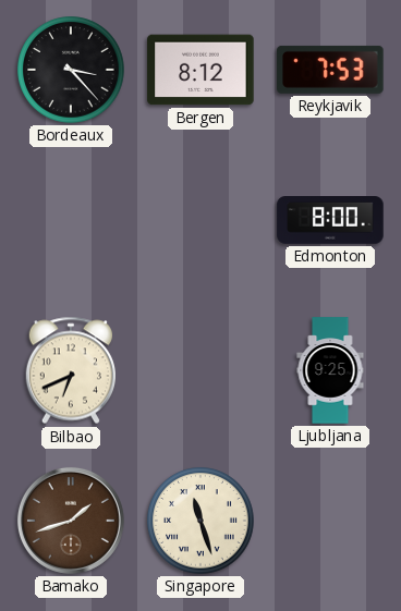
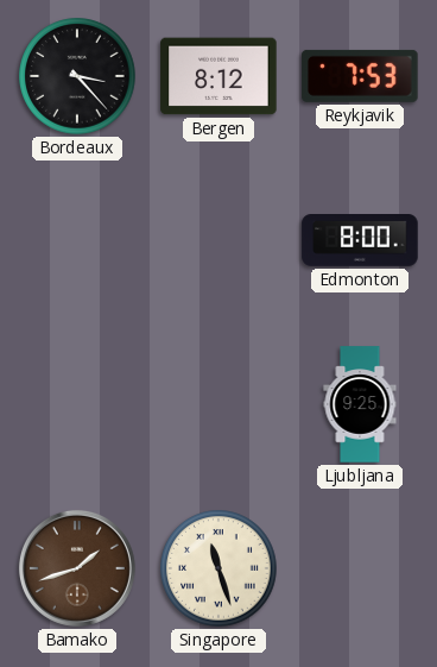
Bilbao: 6:41 -> none
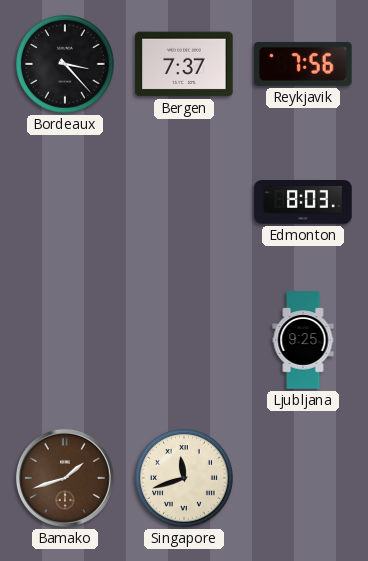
Bergen: 8:12 -> 7:37
Reykjavik: 7:53 -> 7:56
Edmonton: 8:00 -> 8:03
Singapore: 11:27 -> 11:42
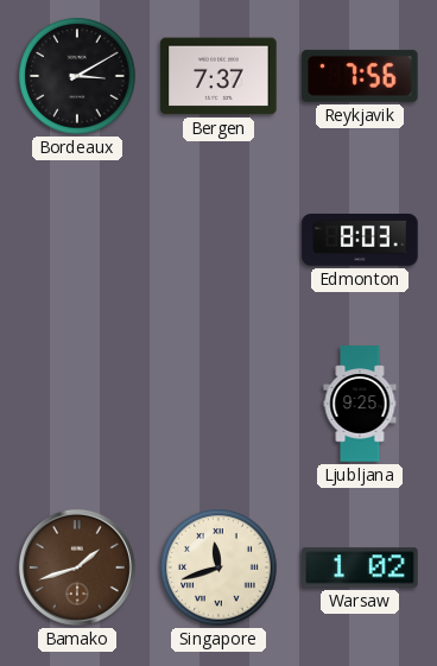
Bordeaux: 3:23 -> 3:10
Warsaw: none -> 1:02
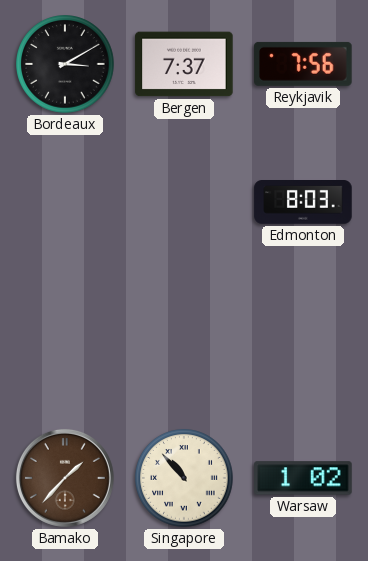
Ljubljana: 9:25 -> none
Bamako: 1:42 -> 1:37
Singapore: 11:42 -> 10:53
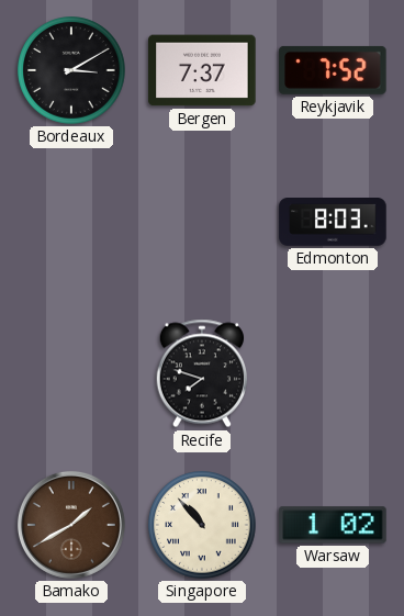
Reykjavik: 7:56 -> 7:52
Recife: none -> 7:48
Bamako: 1:37 -> 1:40
